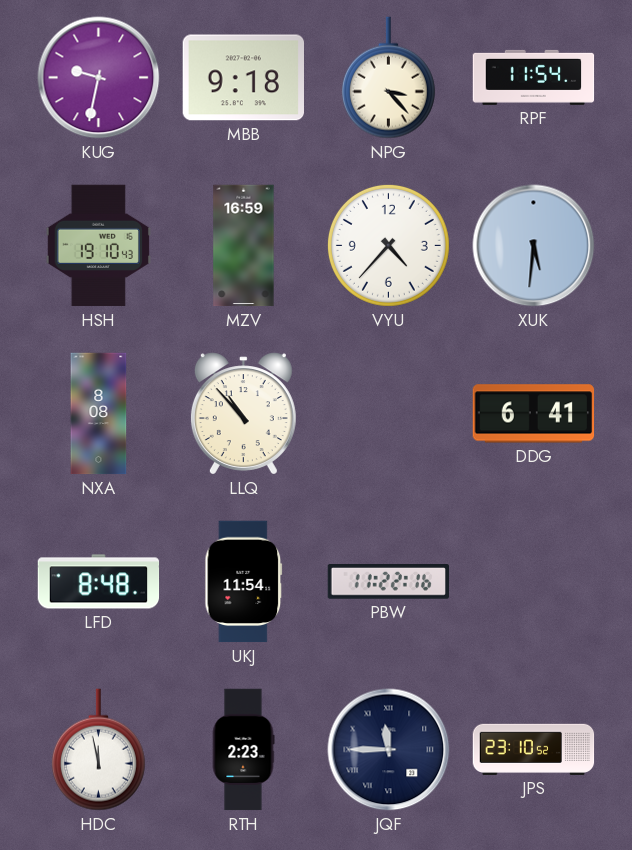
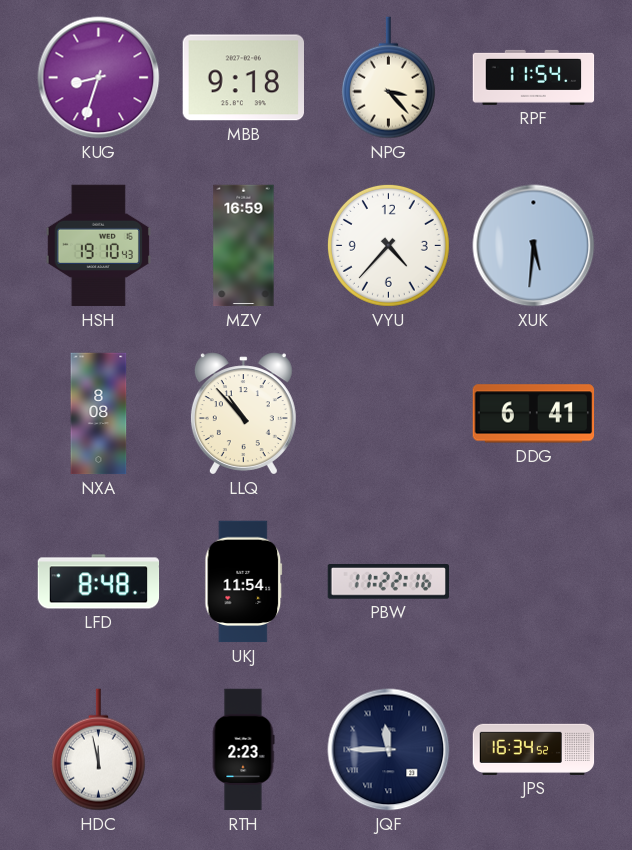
KUG: 9:32 -> 8:33
JPS: 23:10 -> 16:34
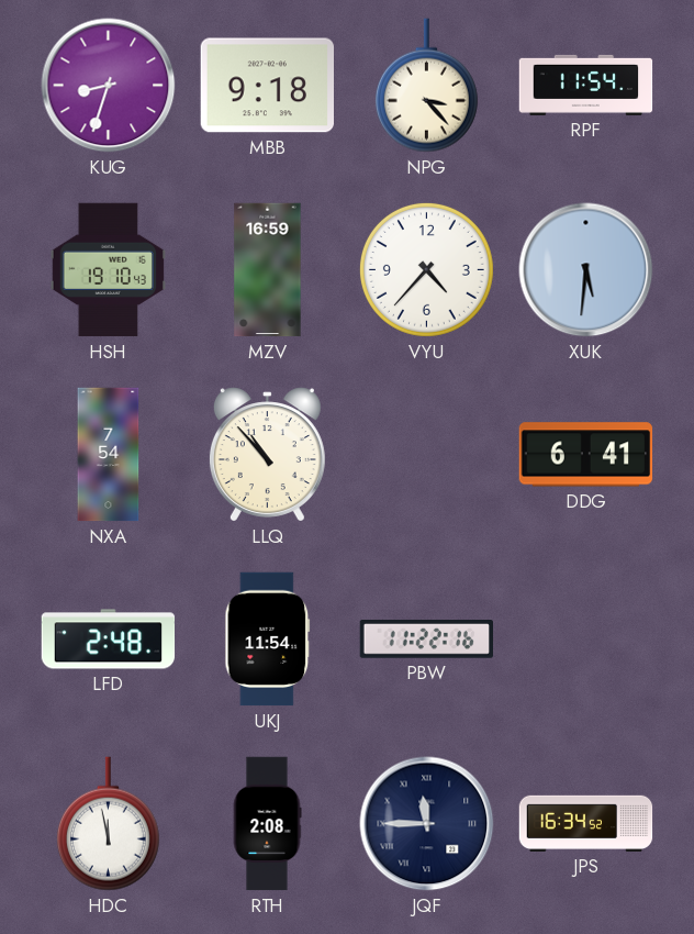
NXA: 8:08 -> 7:54
LFD: 8:48 -> 2:48
RTH: 2:23 -> 2:08
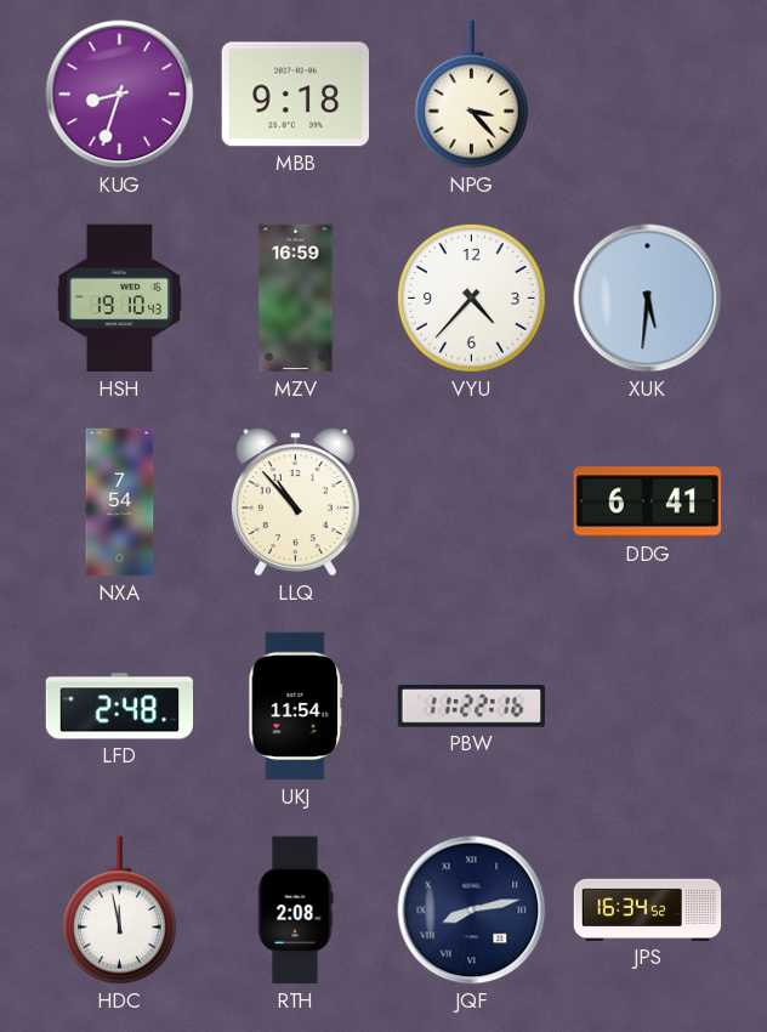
RPF: 11:54 -> none
JQF: 11:45 -> 8:13
